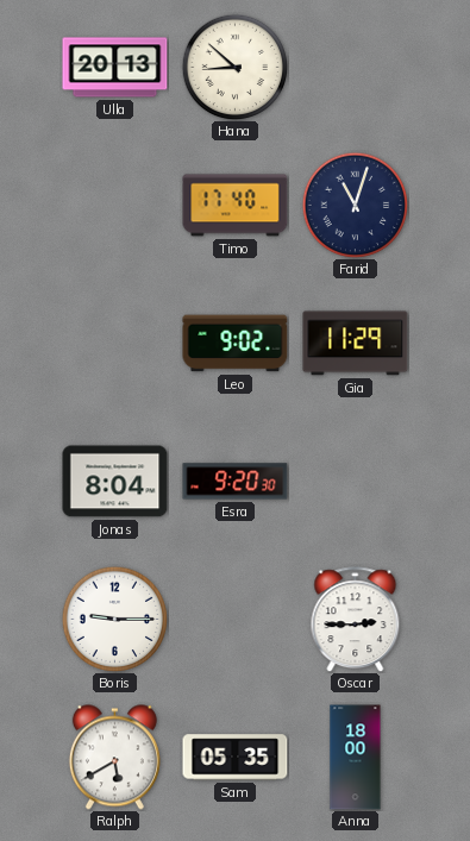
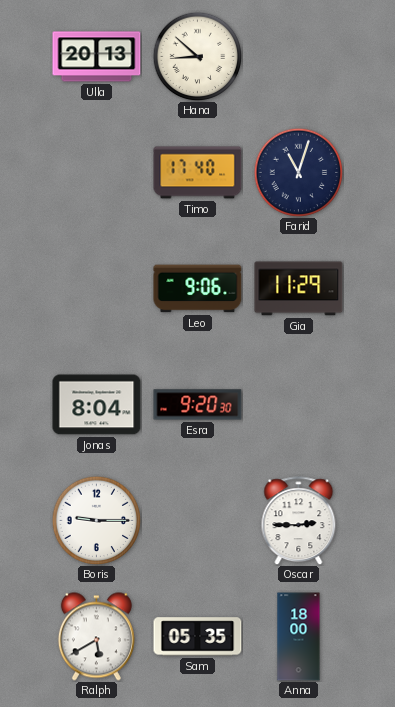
Leo: 9:02 -> 9:06
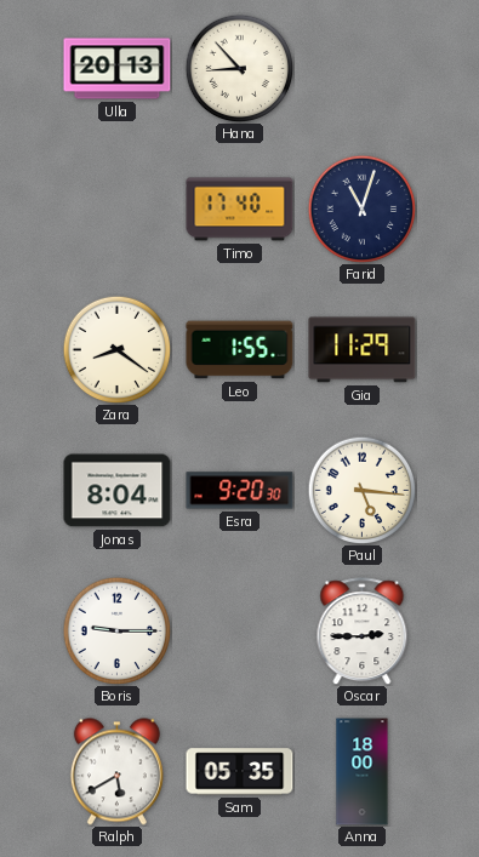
Hana: 8:52 -> 8:53
Zara: none -> 8:21
Leo: 9:06 -> 1:55
Paul: none -> 5:16
